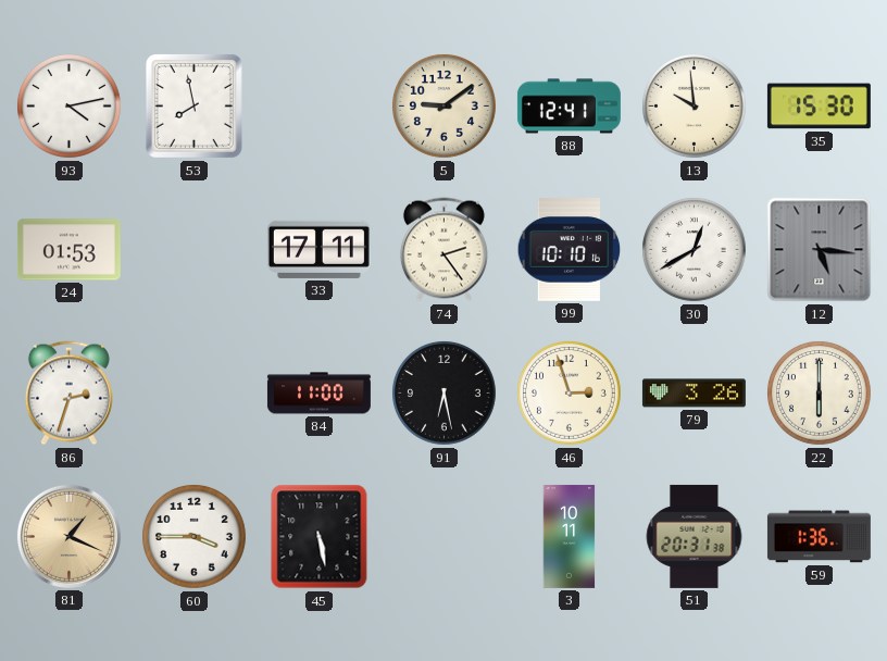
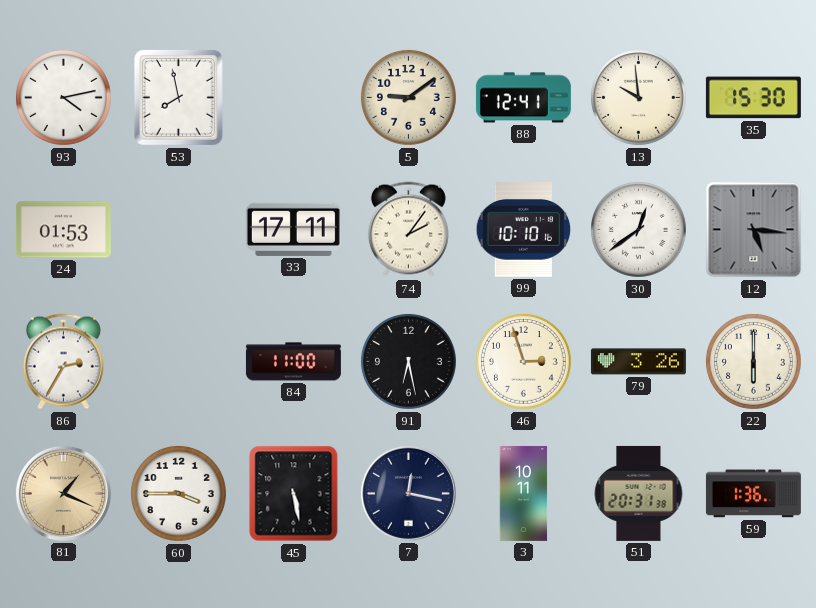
74: 2:24 -> 2:06
30: 12:40 -> 12:39
86: 2:33 -> 2:35
7: none -> 12:17
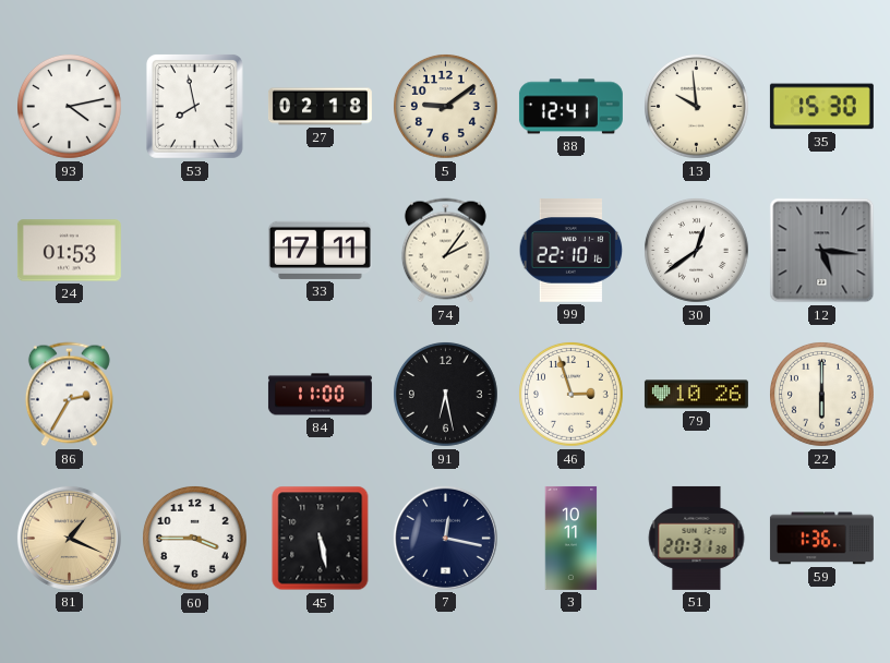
27: none -> 02:18
99: 10:10 -> 22:10
79: 3:26 -> 10:26
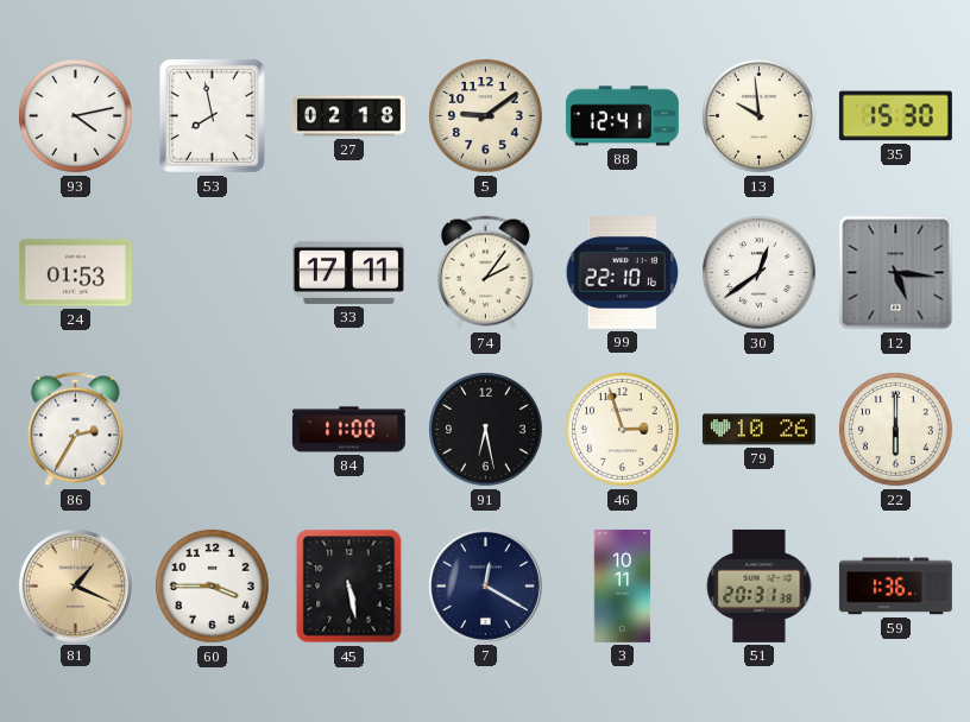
7: 12:17 -> 12:20
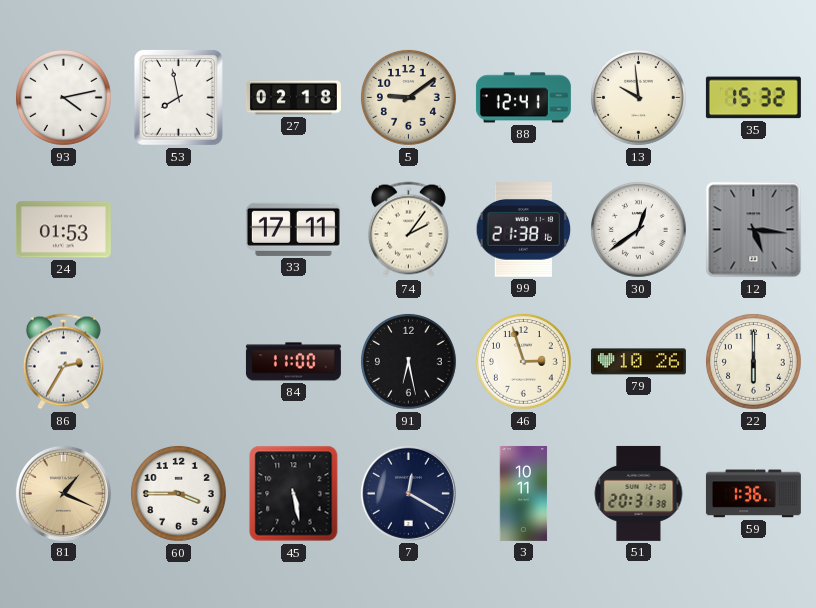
35: 15:30 -> 15:32
99: 22:10 -> 21:38
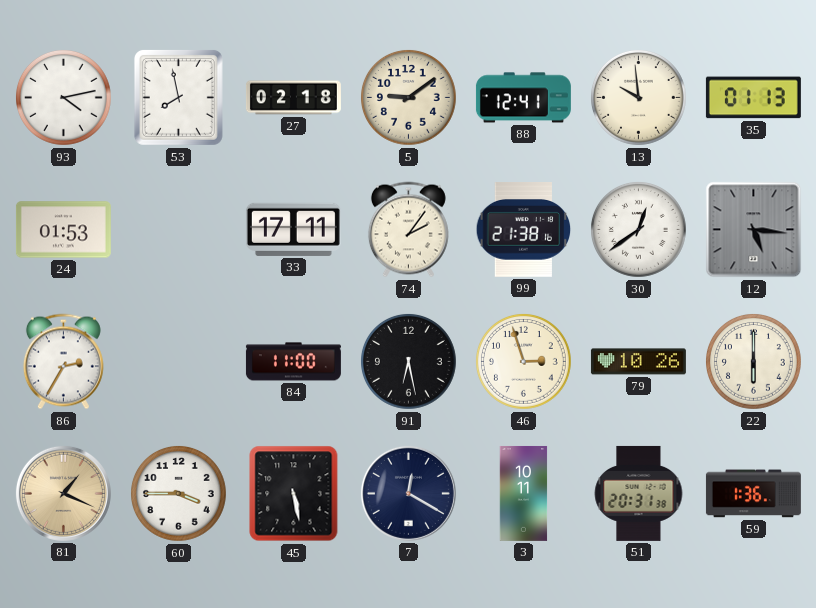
35: 15:32 -> 01:13
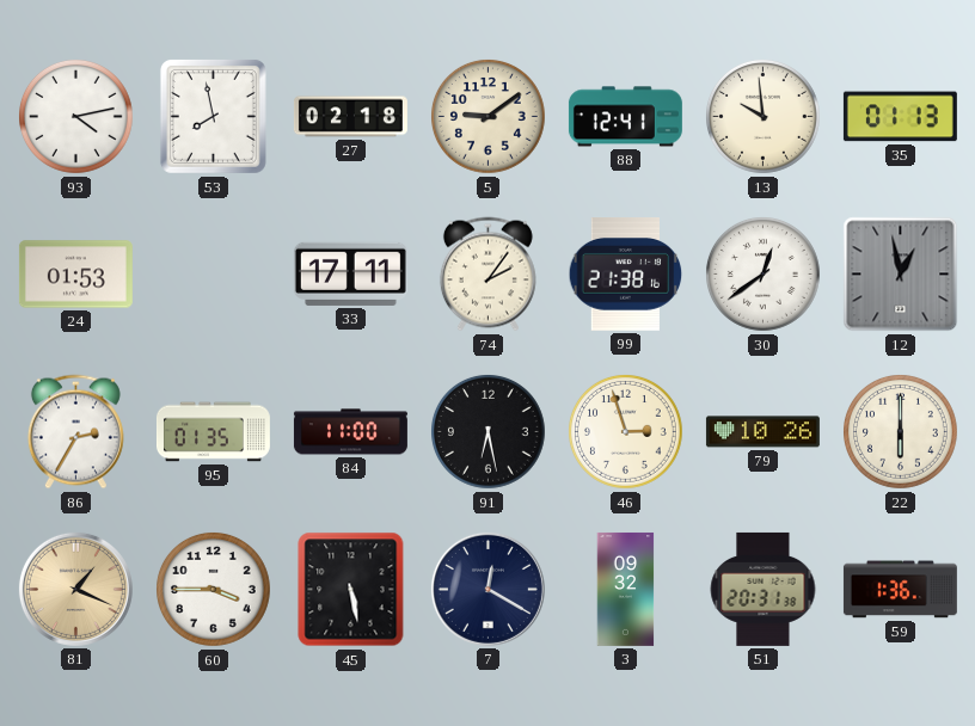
12: 5:16 -> 12:58
95: none -> 01:35
3: 10:11 -> 09:32
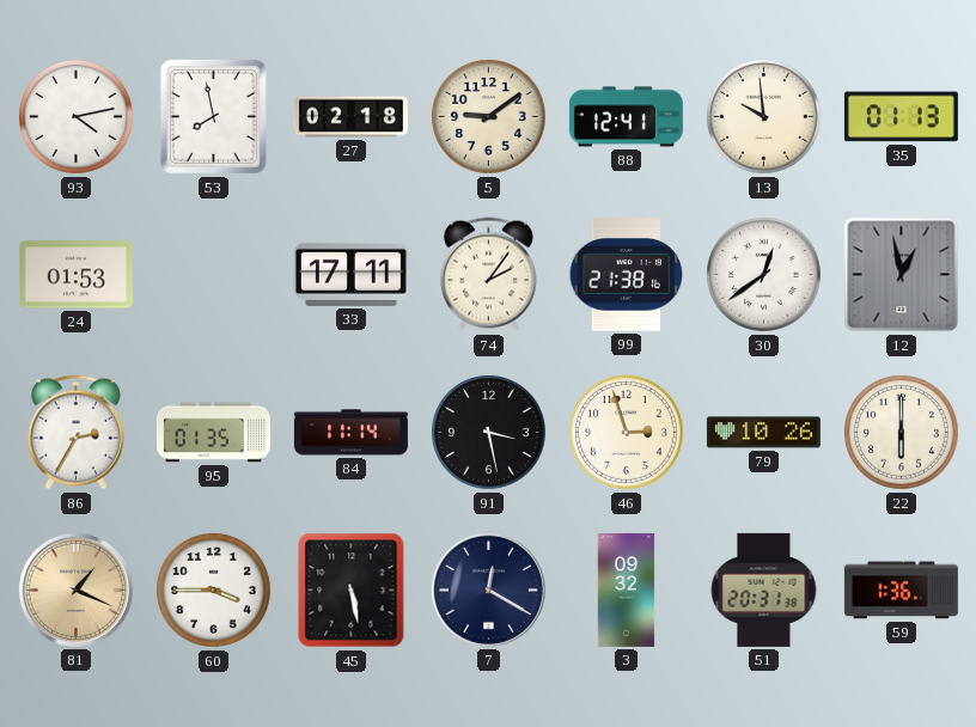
84: 11:00 -> 11:14
91: 6:28 -> 3:28
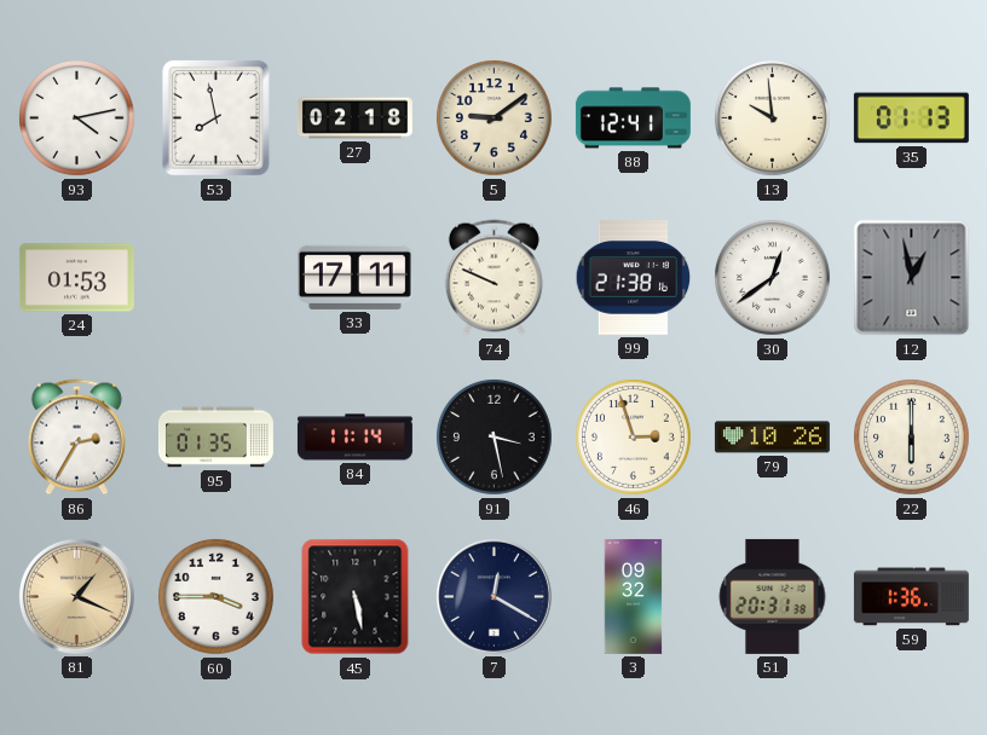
74: 2:06 -> 9:49
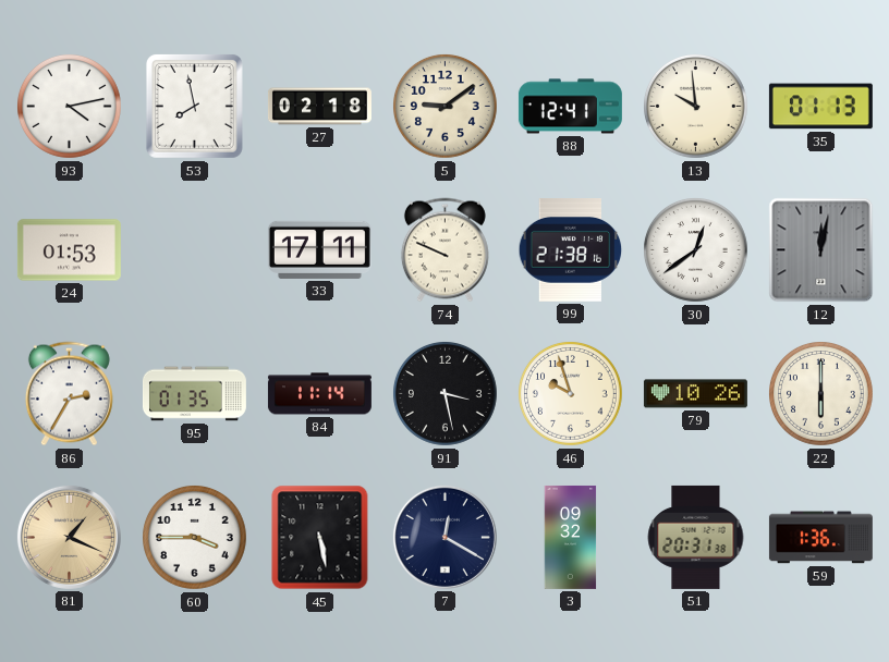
12: 12:58 -> 12:02
46: 2:57 -> 9:57
